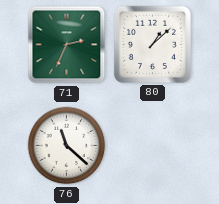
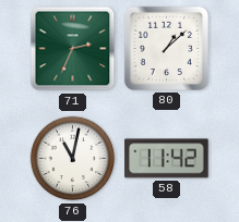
76: 11:22 -> 11:02
58: none -> 11:42
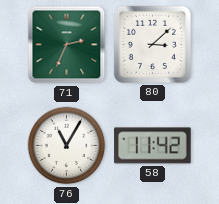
80: 1:08 -> 3:08
76: 11:02 -> 11:05
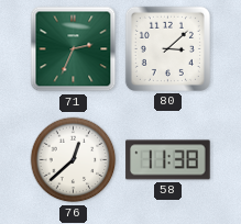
76: 11:05 -> 12:38
58: 11:42 -> 11:38
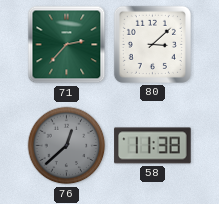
71: 2:34 -> 2:37
76 dial: white -> grey
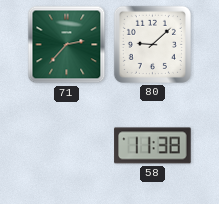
80: 3:08 -> 9:08
76: 12:38 -> none
